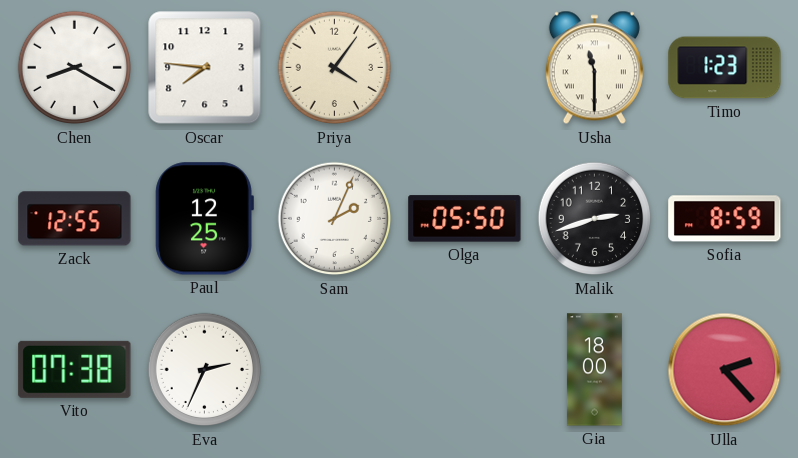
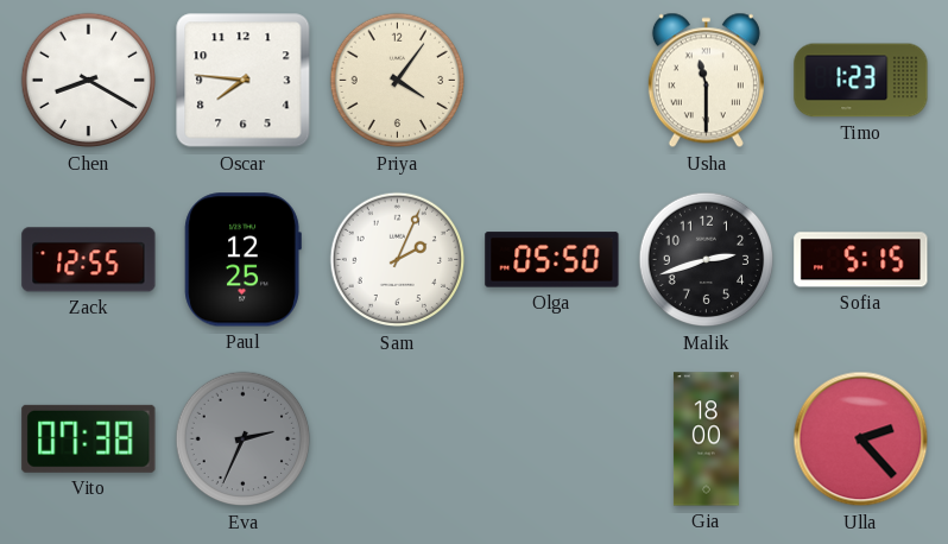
Sofia: 8:59 -> 5:15
Eva dial: white -> grey
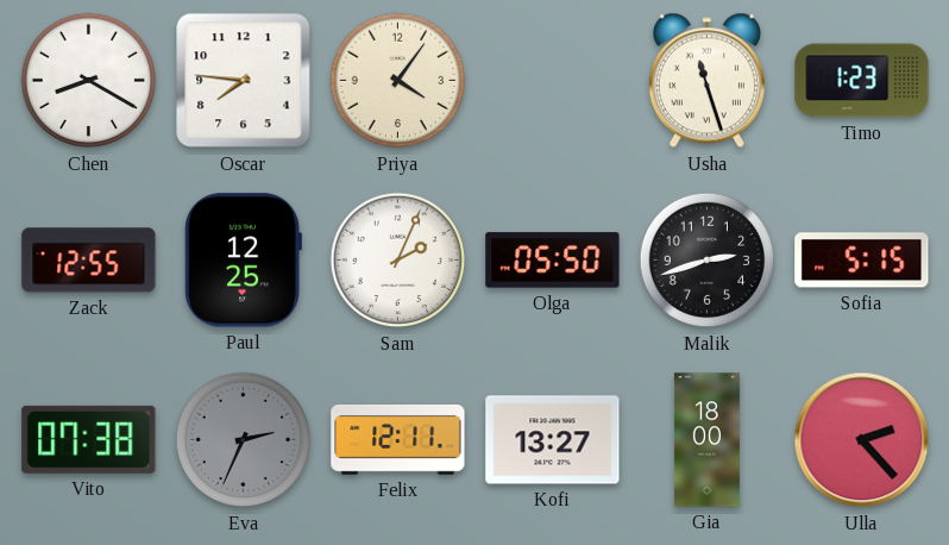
Usha: 11:30 -> 11:27
Felix: none -> 12:11
Kofi: none -> 13:27
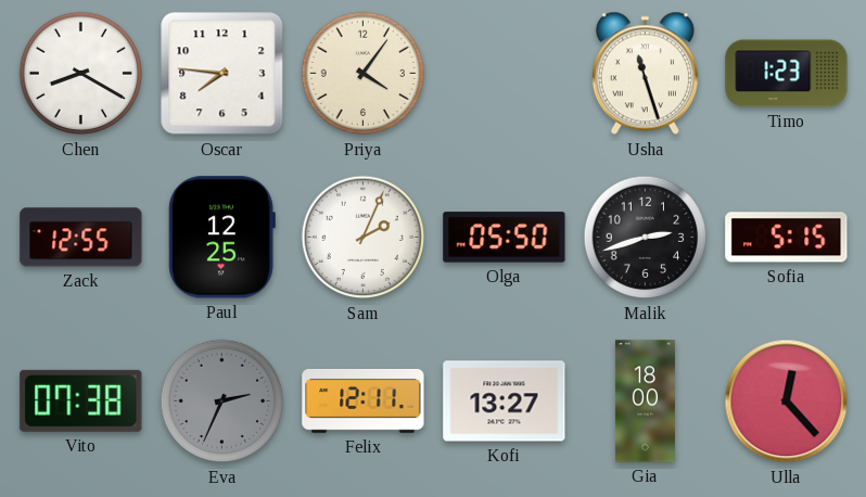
Ulla: 2:23 -> 12:23
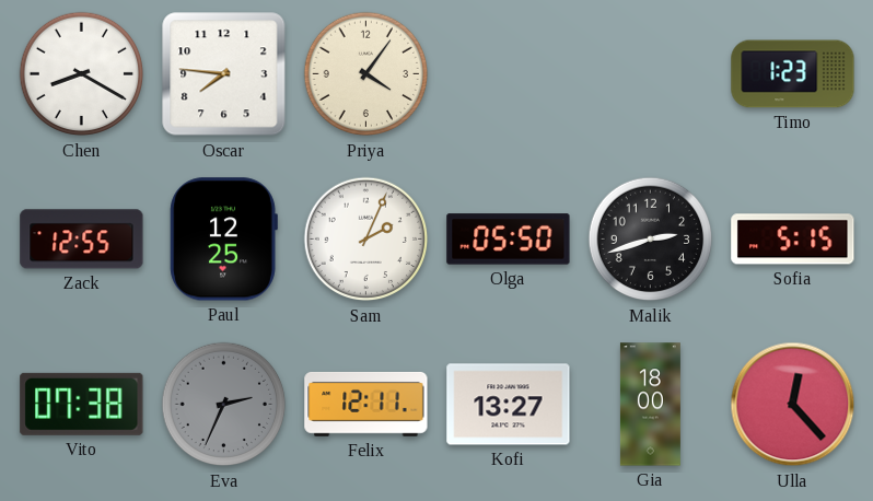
Usha: 11:27 -> none
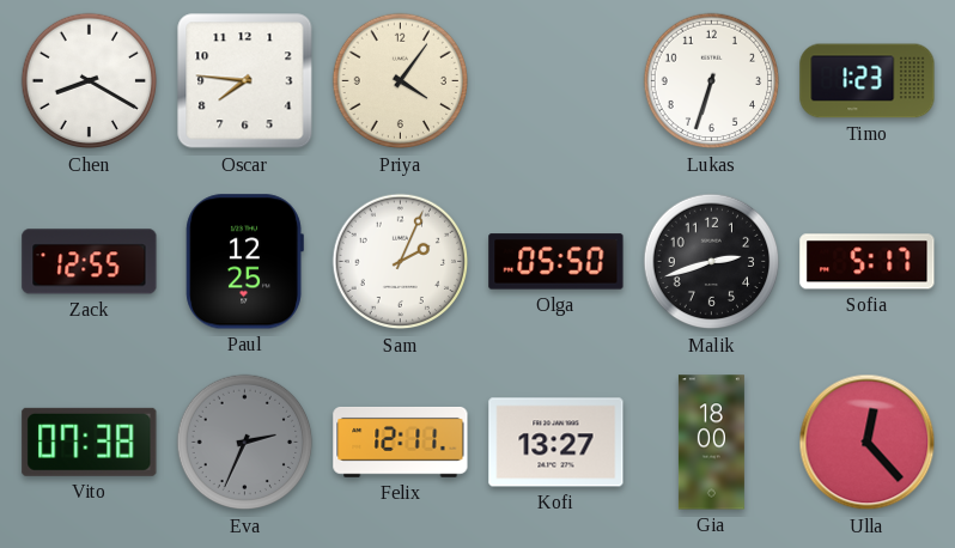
Lukas: none -> 6:33
Sofia: 5:15 -> 5:17
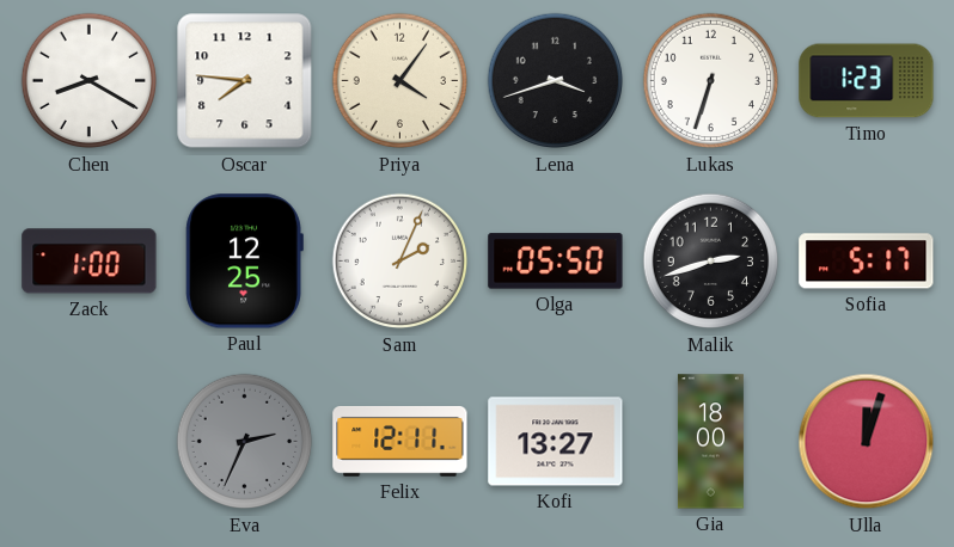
Lena: none -> 3:42
Zack: 12:55 -> 1:00
Vito: 07:38 -> none
Ulla: 12:23 -> 12:03
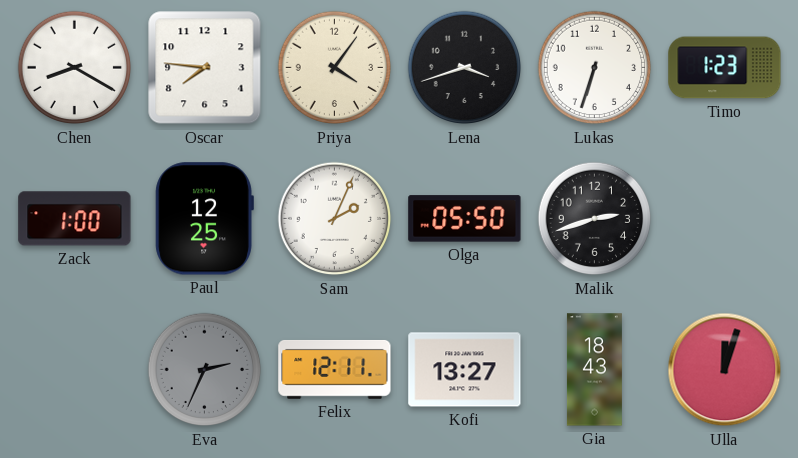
Sofia: 5:17 -> none
Gia: 18:00 -> 18:43
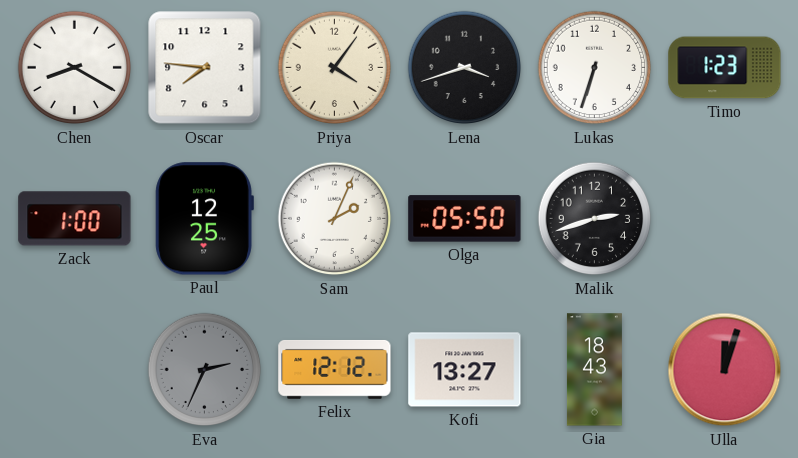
Felix: 12:11 -> 12:12
